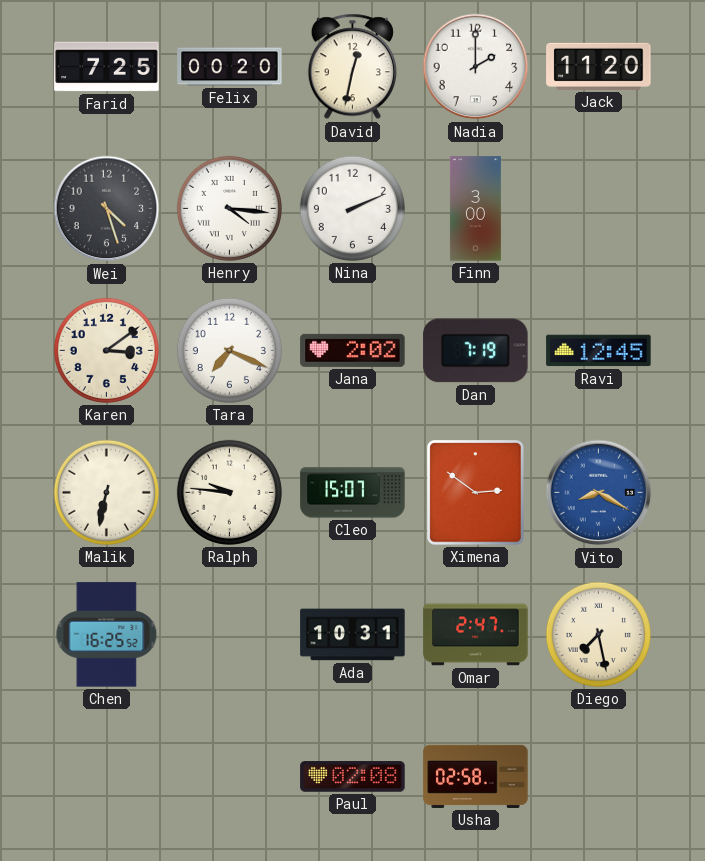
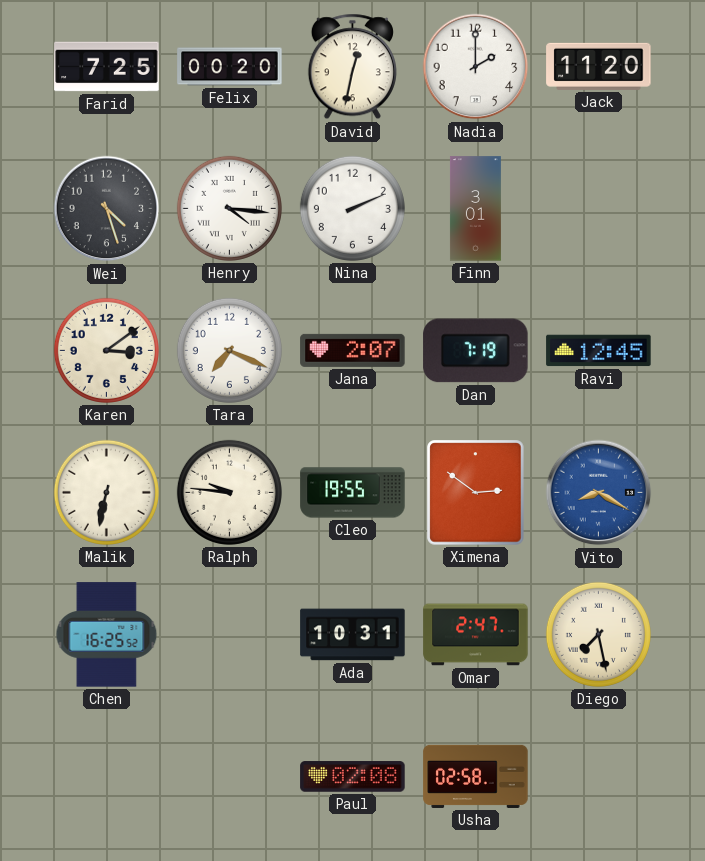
Finn: 3:00 -> 3:01
Jana: 2:02 -> 2:07
Cleo: 15:07 -> 19:55
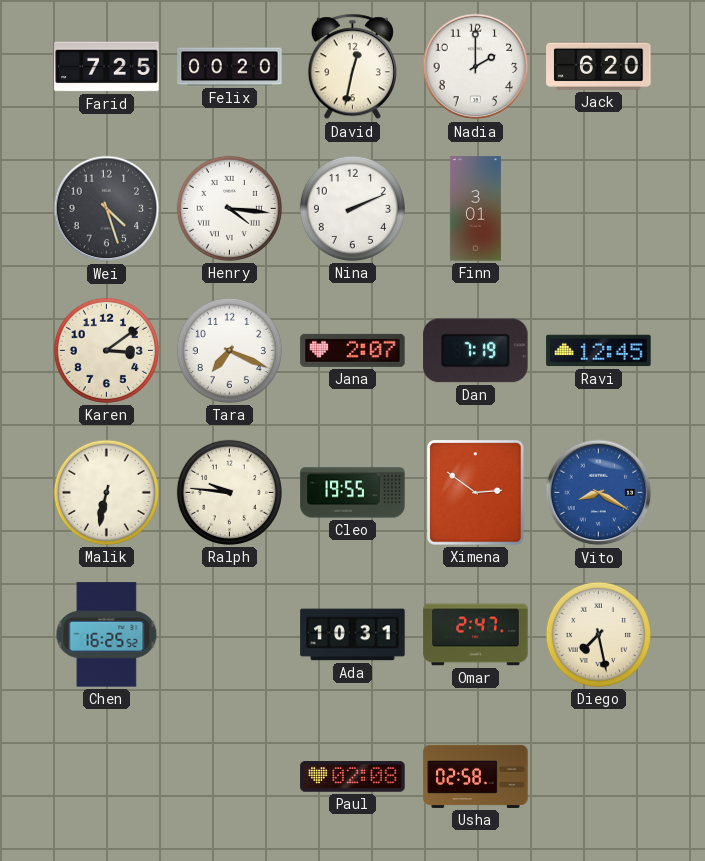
Jack: 11:20 -> 6:20
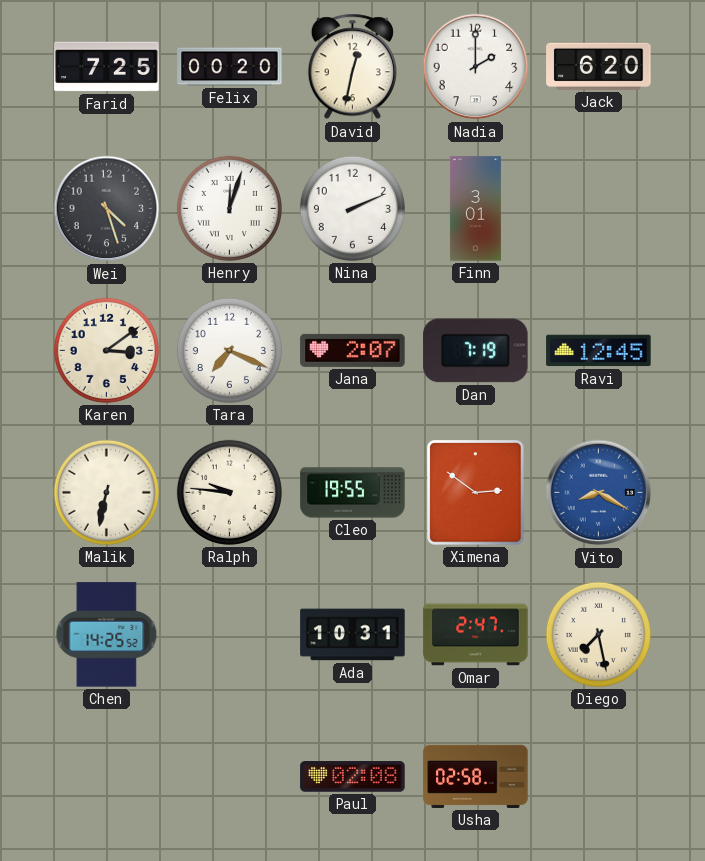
Henry: 4:16 -> 12:03
Chen: 16:25 -> 14:25
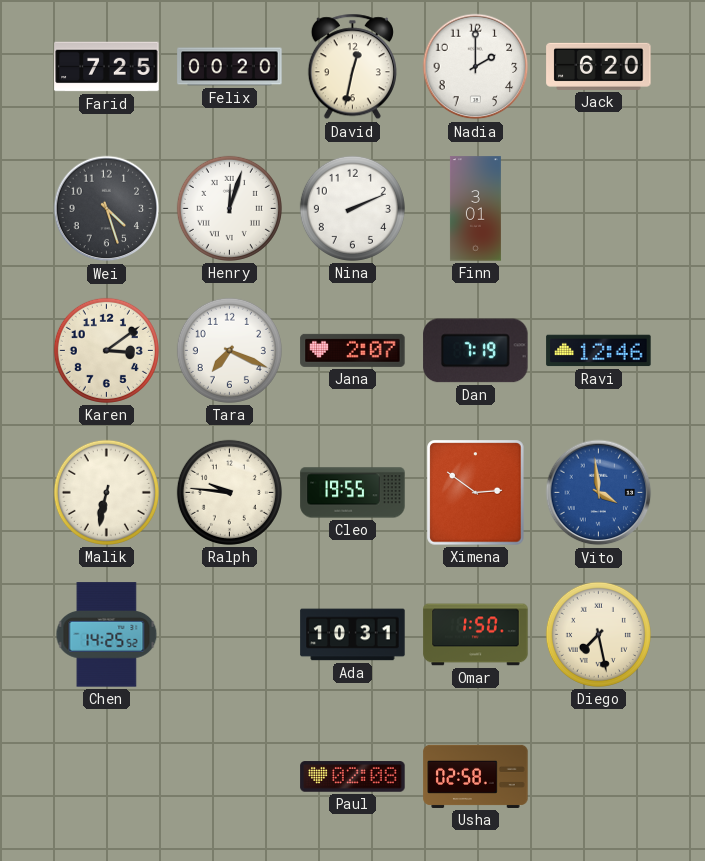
Ravi: 12:45 -> 12:46
Vito: 8:20 -> 3:59
Omar: 2:47 -> 1:50
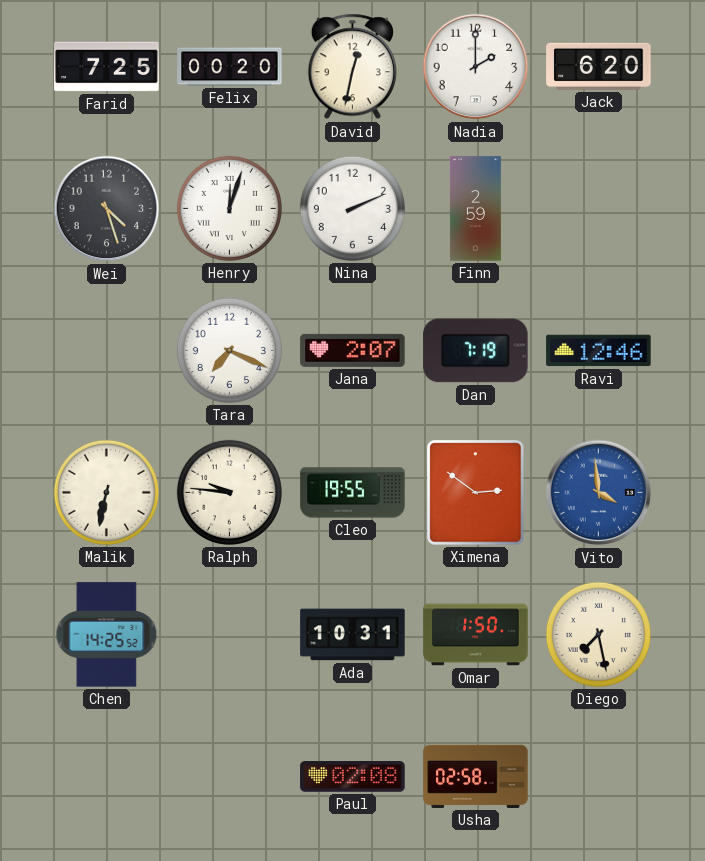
Finn: 3:01 -> 2:59
Karen: 3:09 -> none
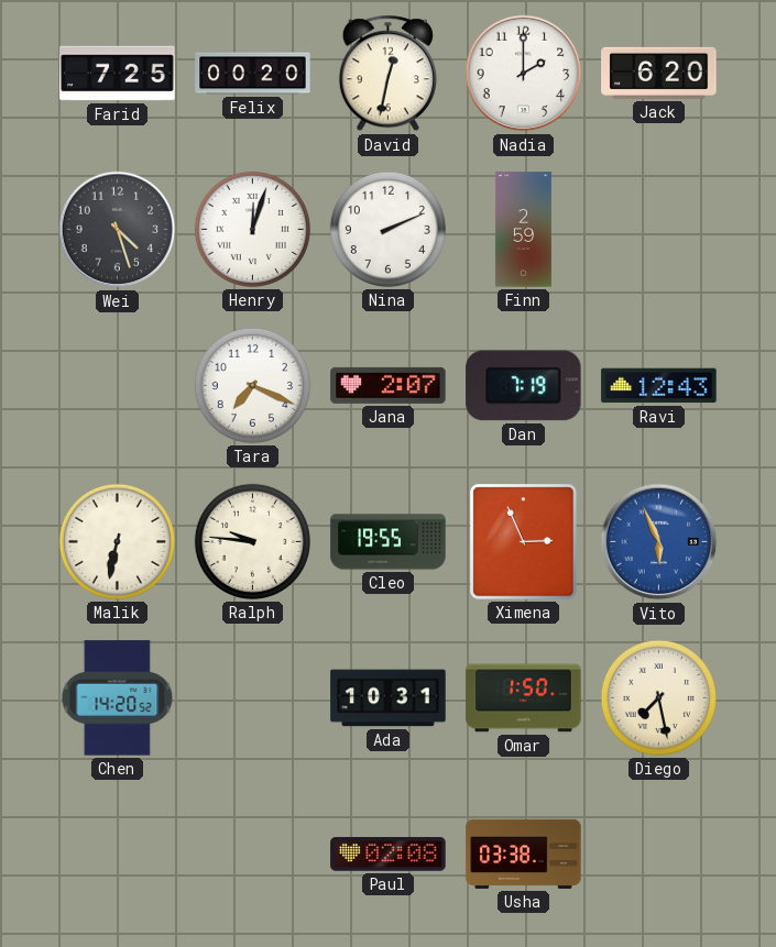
Ravi: 12:46 -> 12:43
Ximena: 2:51 -> 2:56
Vito: 3:59 -> 5:56
Chen: 14:25 -> 14:20
Usha: 02:58 -> 03:38
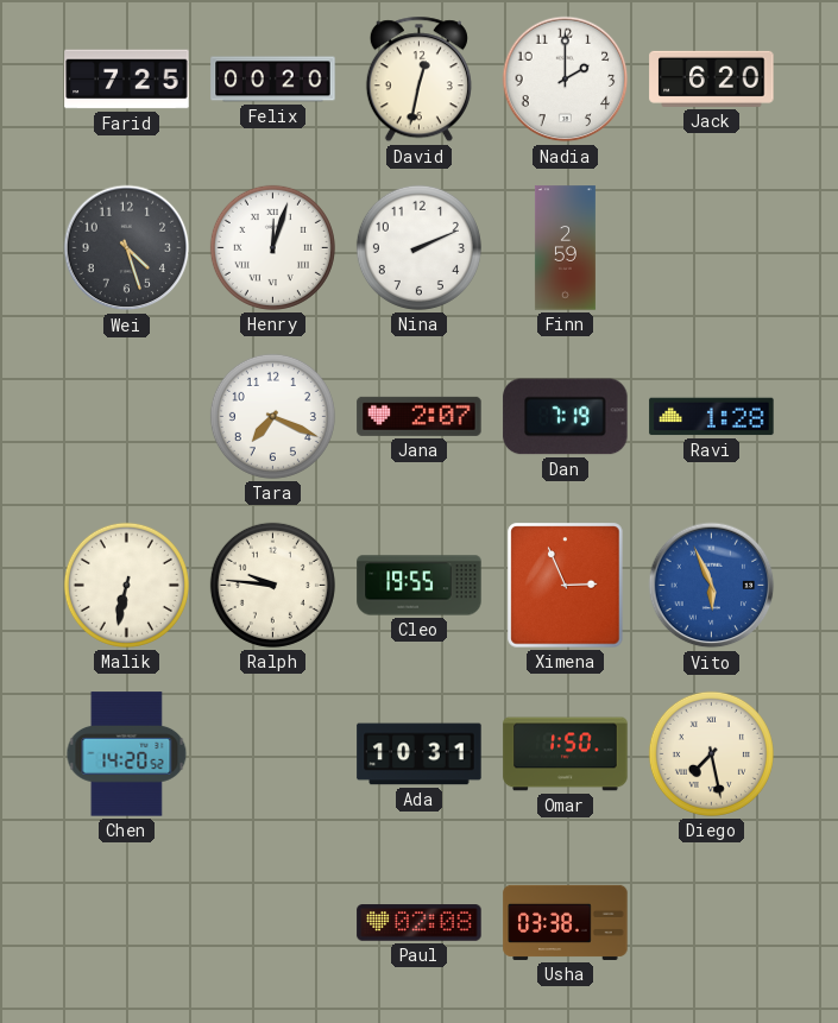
Ravi: 12:43 -> 1:28
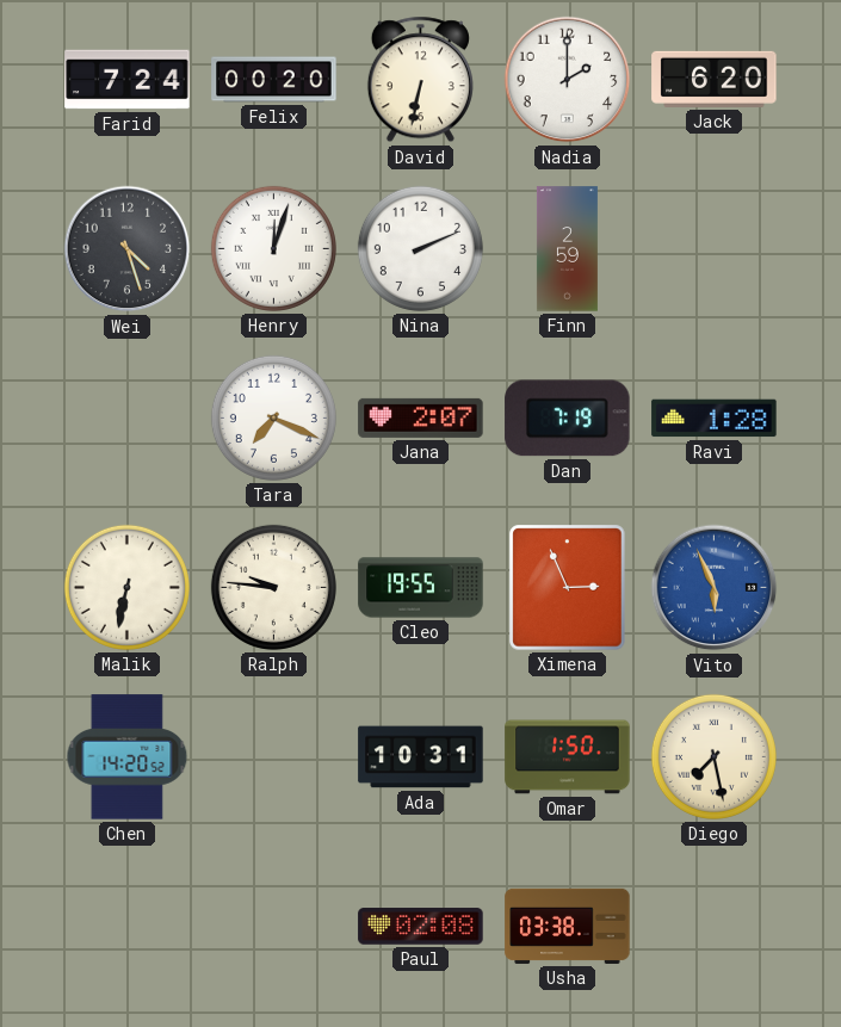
Farid: 7:25 -> 7:24
David: 12:32 -> 6:32
